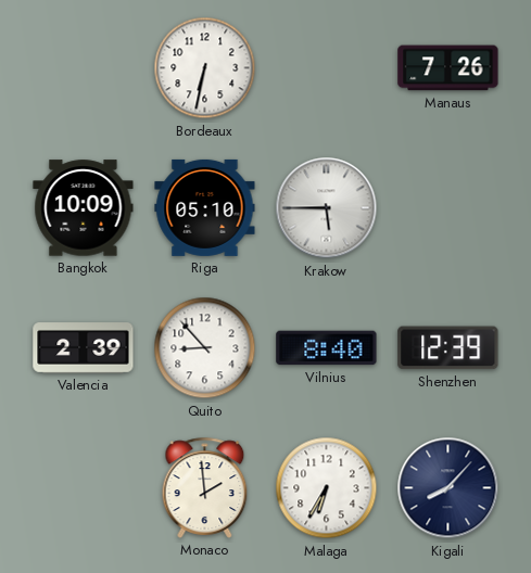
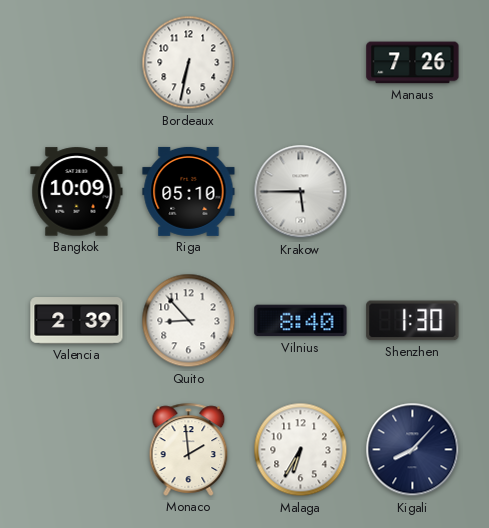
Shenzhen: 12:39 -> 1:30
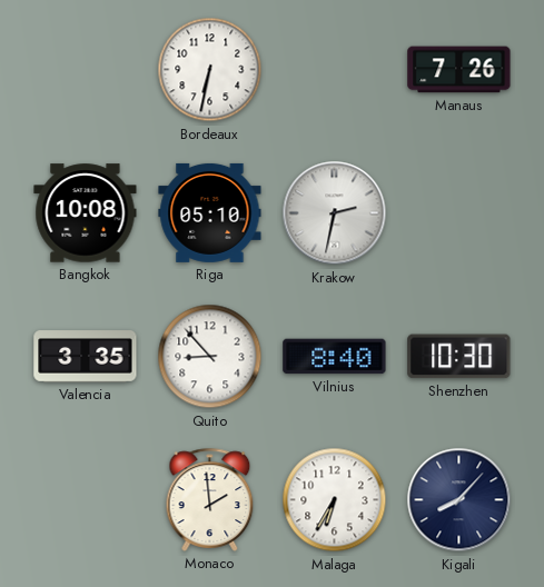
Bangkok: 10:09 -> 10:08
Krakow: 5:45 -> 2:32
Valencia: 2:39 -> 3:35
Shenzhen: 1:30 -> 10:30
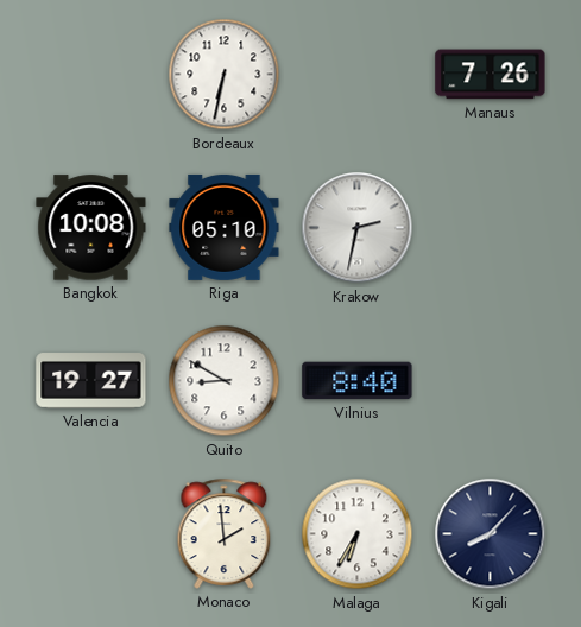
Valencia: 3:35 -> 19:27
Quito: 8:53 -> 8:50
Shenzhen: 10:30 -> none
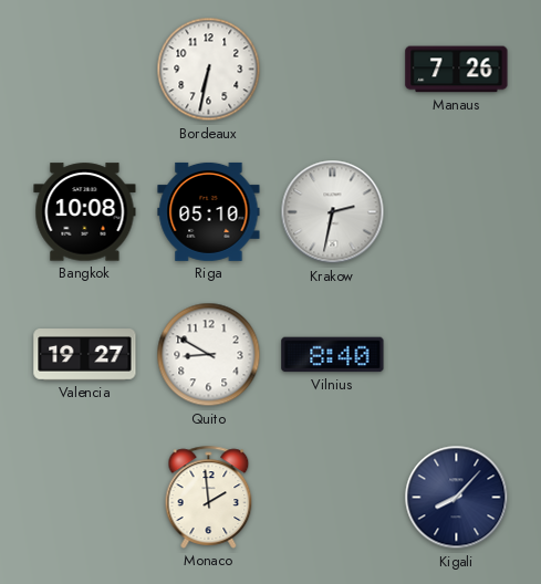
Malaga: 6:35 -> none
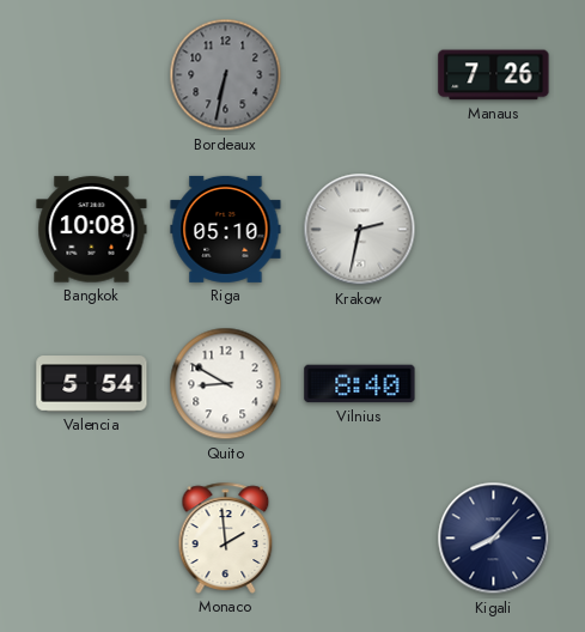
Bordeaux dial: white -> grey
Valencia: 19:27 -> 5:54
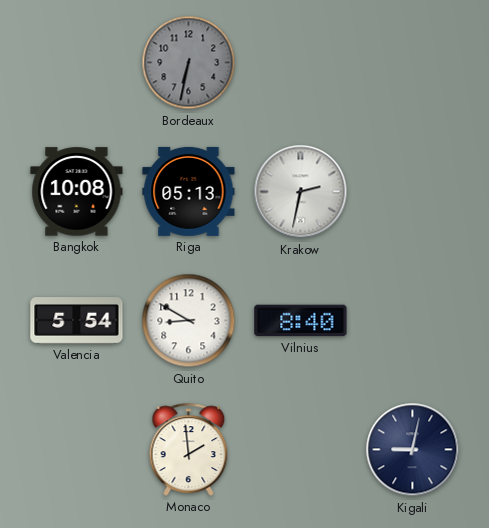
Manaus: 7:26 -> none
Riga: 05:10 -> 05:13
Kigali: 8:07 -> 9:02
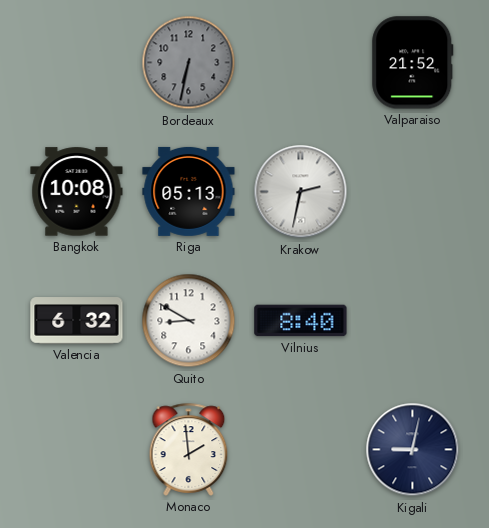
Valparaiso: none -> 21:52
Valencia: 5:54 -> 6:32
